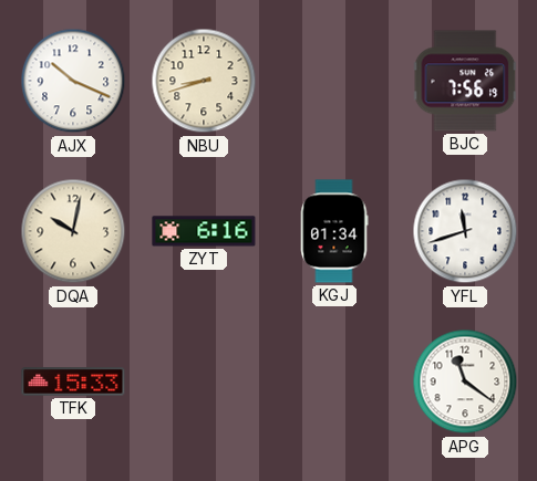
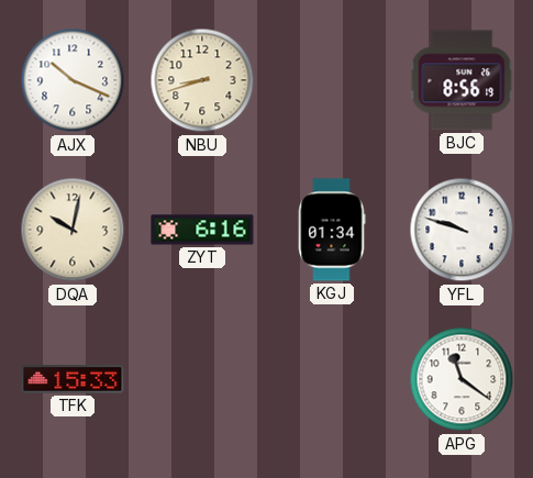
BJC: 7:56 -> 8:56
YFL: 11:42 -> 9:48
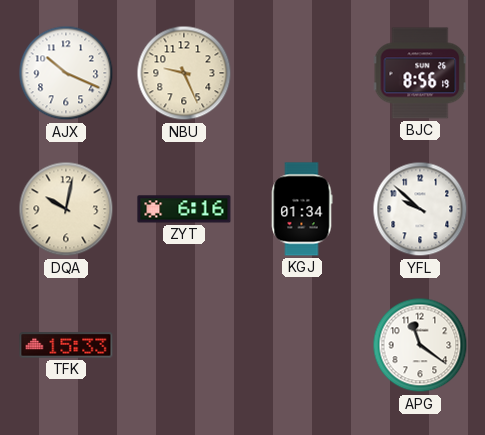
NBU: 8:42 -> 9:26
YFL: 9:48 -> 9:52
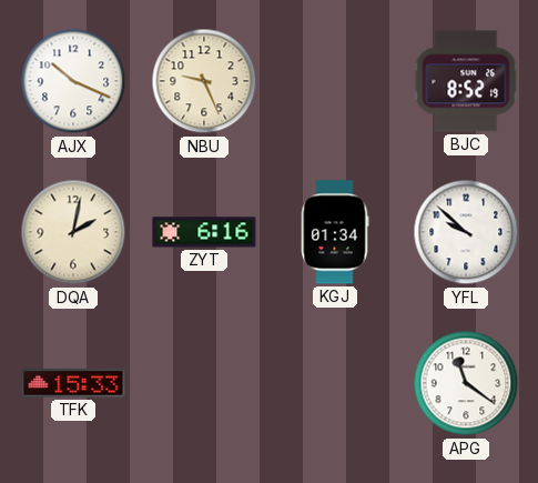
BJC: 8:56 -> 8:52
DQA: 10:02 -> 2:02
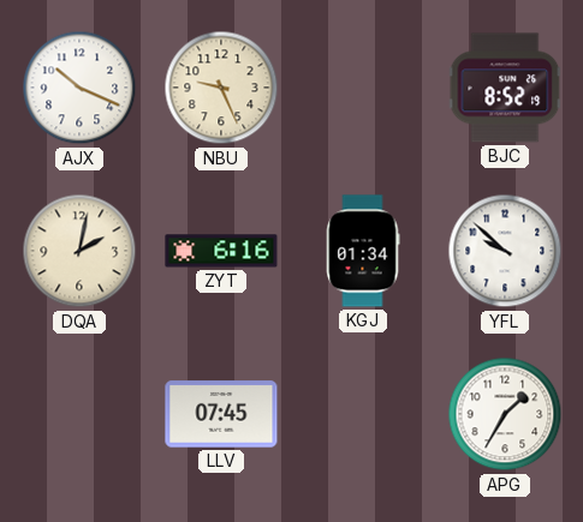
TFK: 15:33 -> none
LLV: none -> 07:45
APG: 11:21 -> 1:35
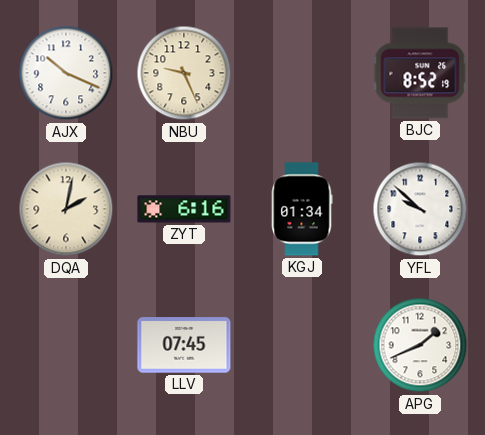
APG: 1:35 -> 1:41
